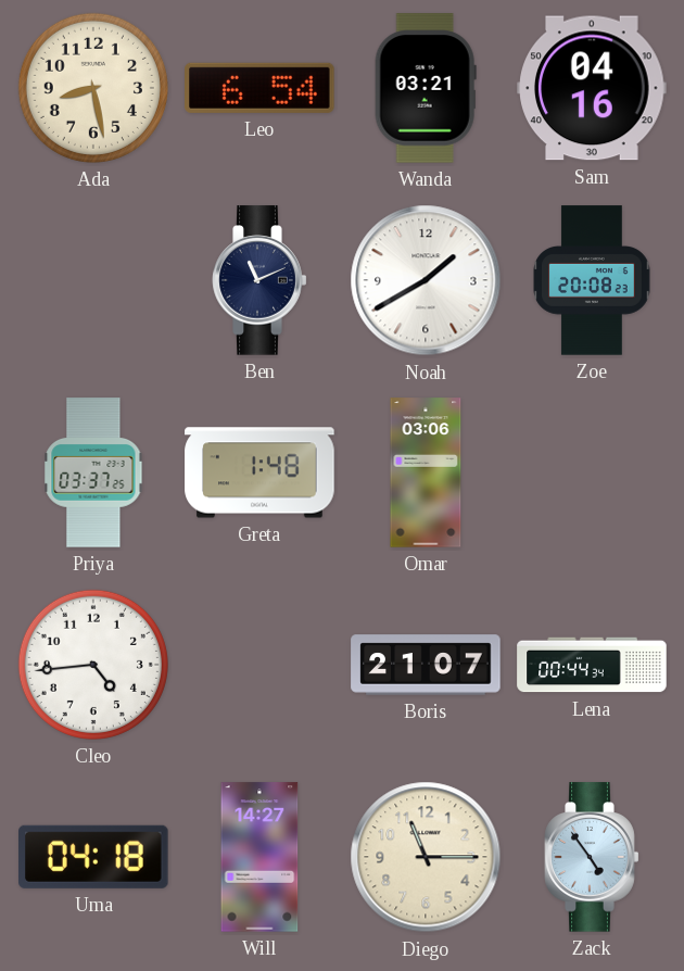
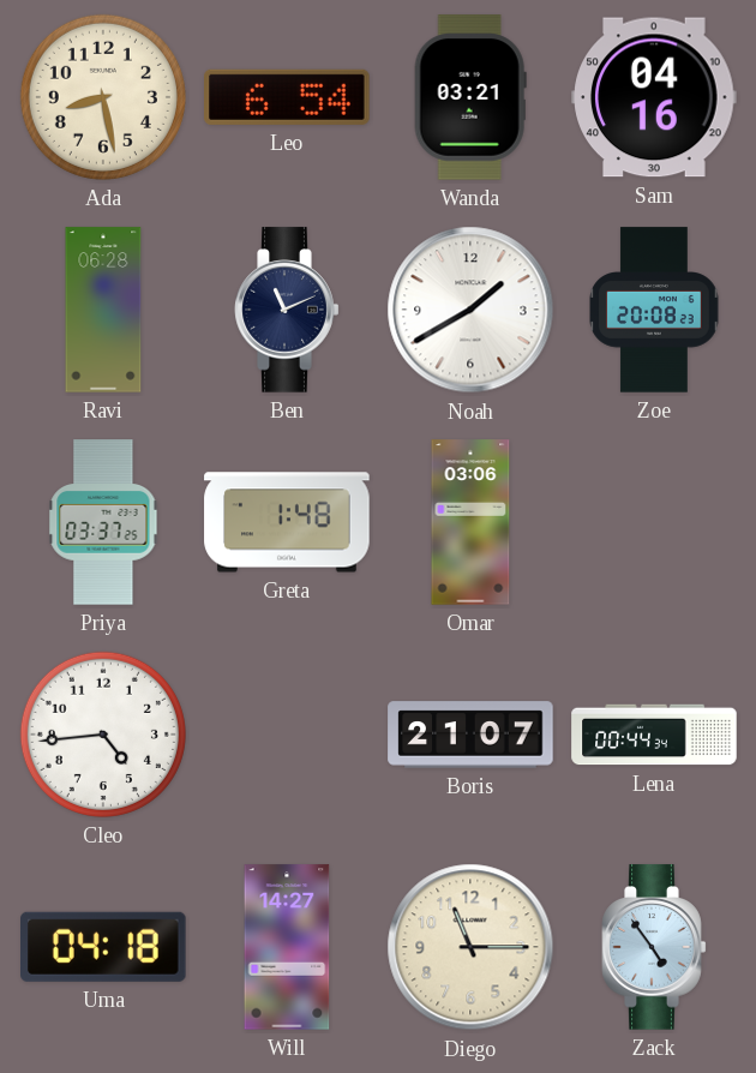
Ravi: none -> 06:28
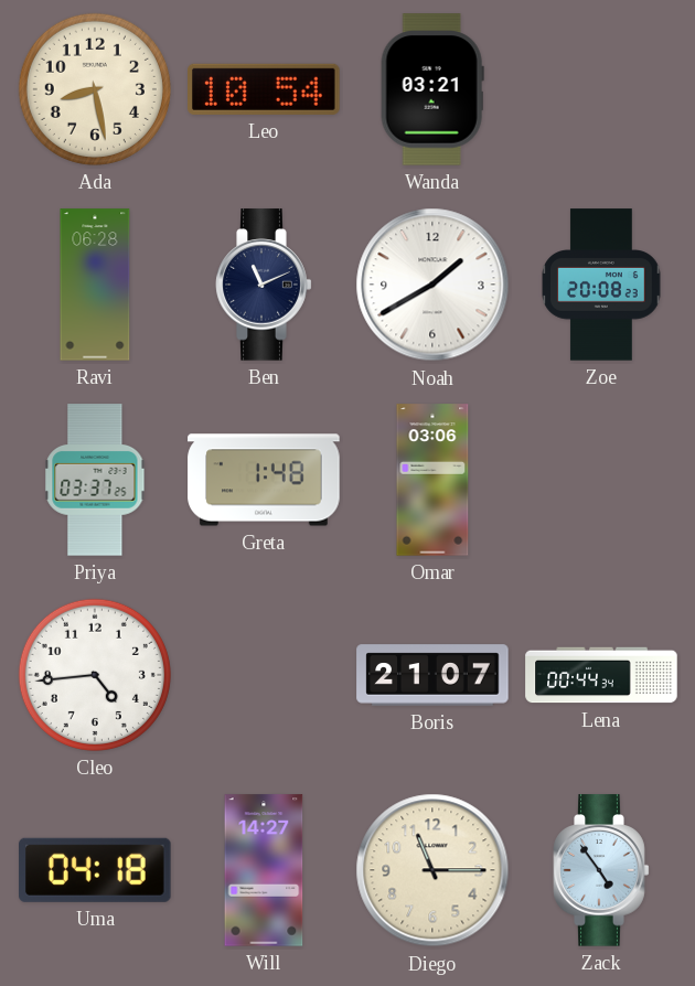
Leo: 6:54 -> 10:54
Sam: 04:16 -> none
